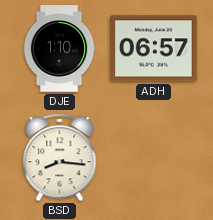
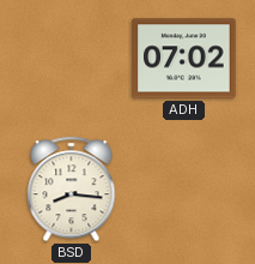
DJE: 1:10 -> none
ADH: 06:57 -> 07:02
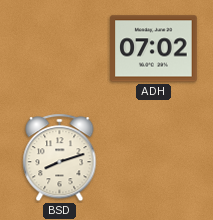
BSD: 8:16 -> 8:12
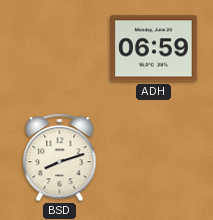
ADH: 07:02 -> 06:59
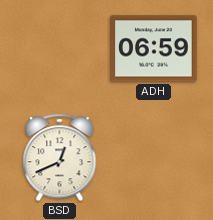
BSD: 8:12 -> 12:41
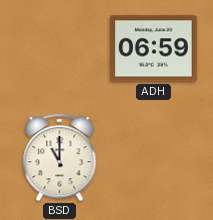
BSD: 12:41 -> 11:00
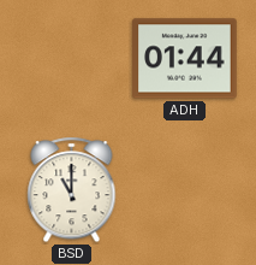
ADH: 06:59 -> 01:44
